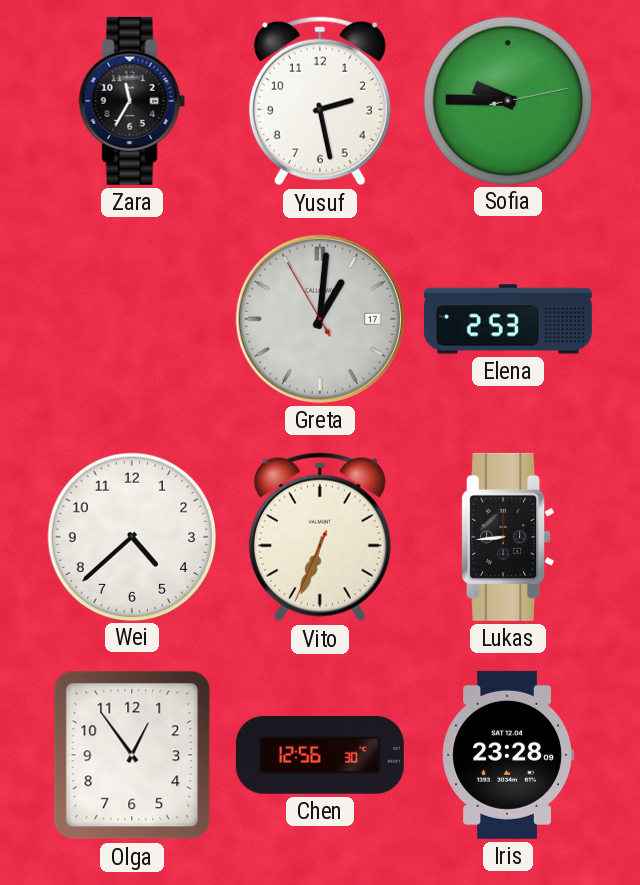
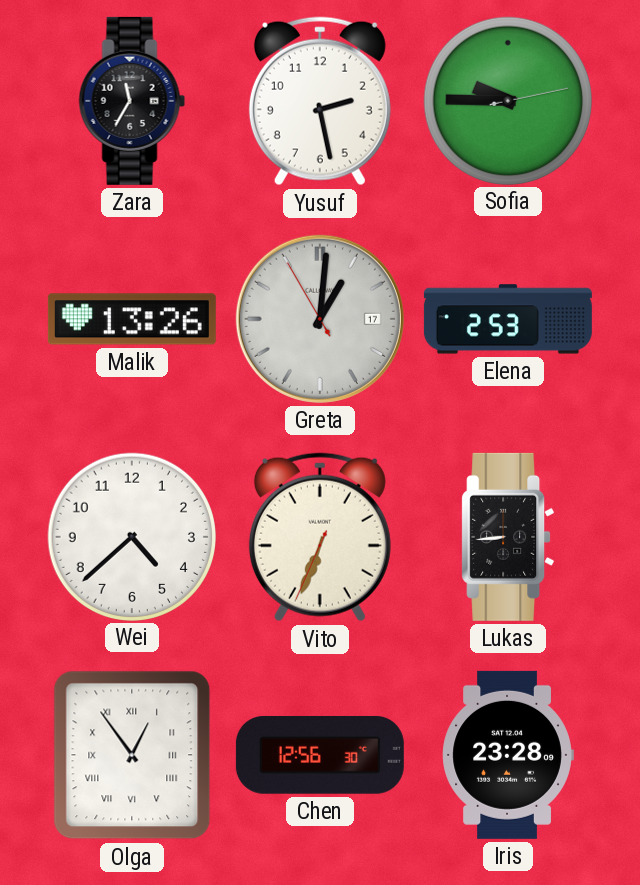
Malik: none -> 13:26
Olga numerals: Arabic -> Roman
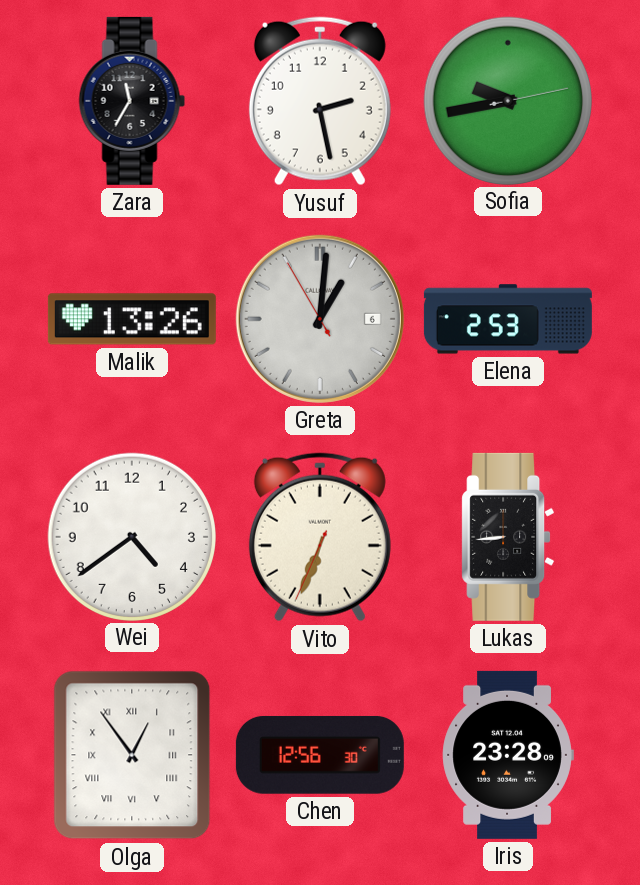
Sofia: 9:45 -> 9:43
Greta date: 17 -> 6
Wei: 4:38 -> 4:39
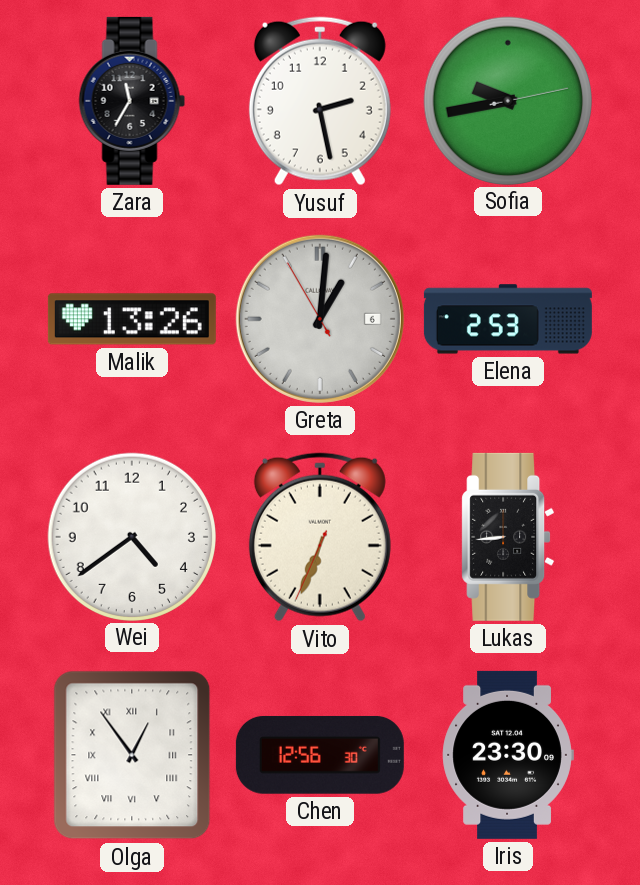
Iris: 23:28 -> 23:30
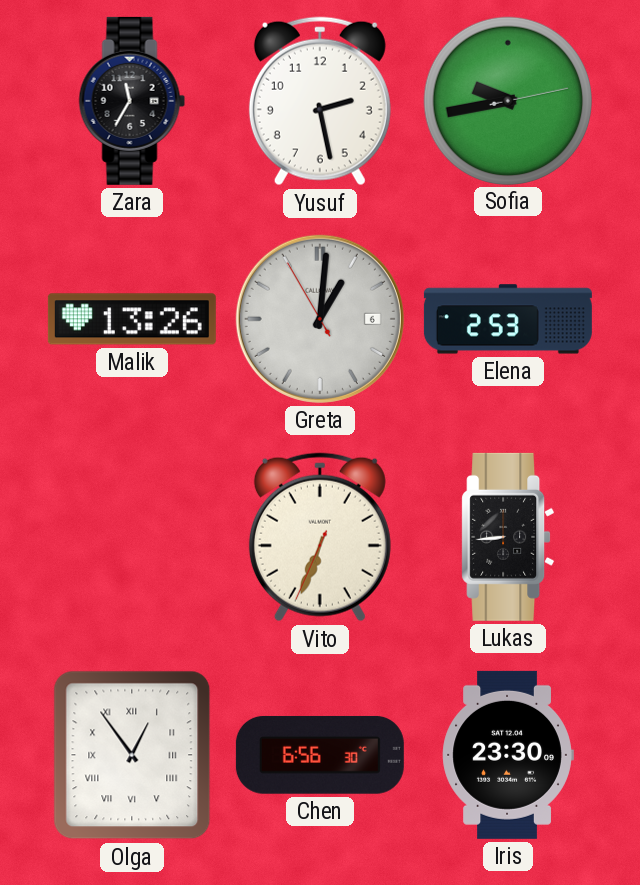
Wei: 4:39 -> none
Chen: 12:56 -> 6:56
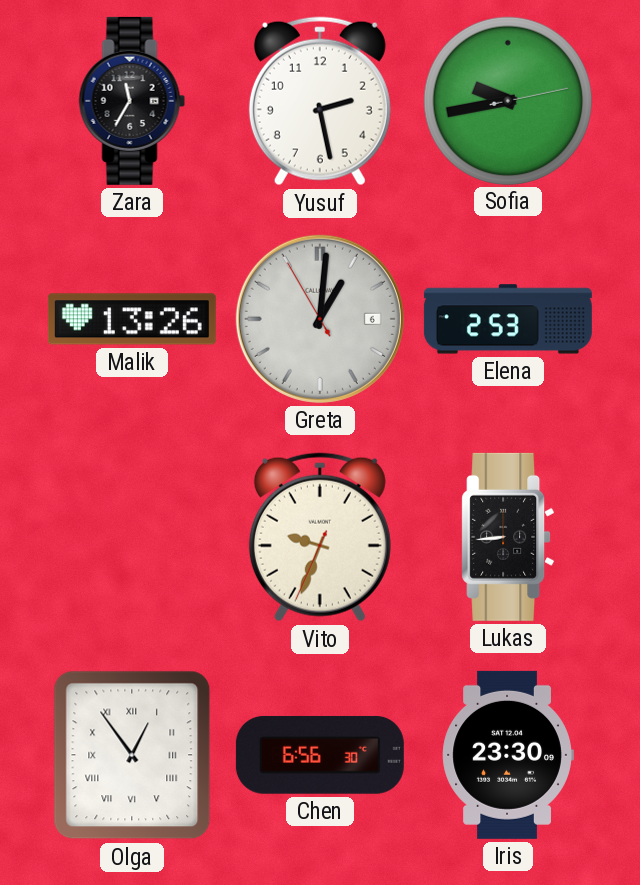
Vito: 6:33 -> 9:33
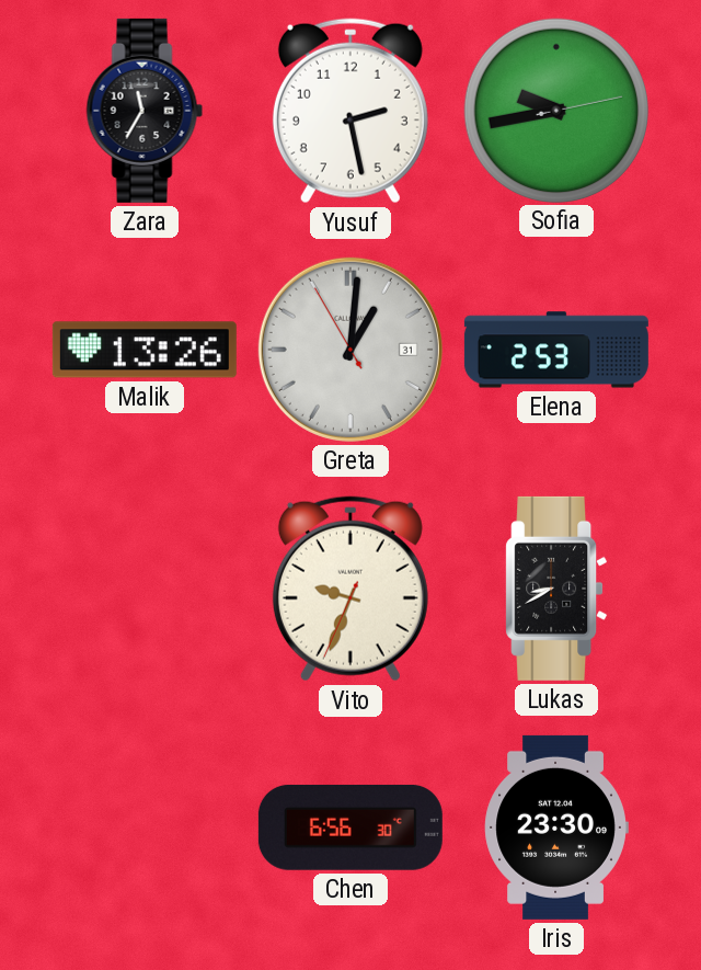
Greta date: 6 -> 31
Lukas: 8:44 -> 8:40
Olga: 12:54 -> none
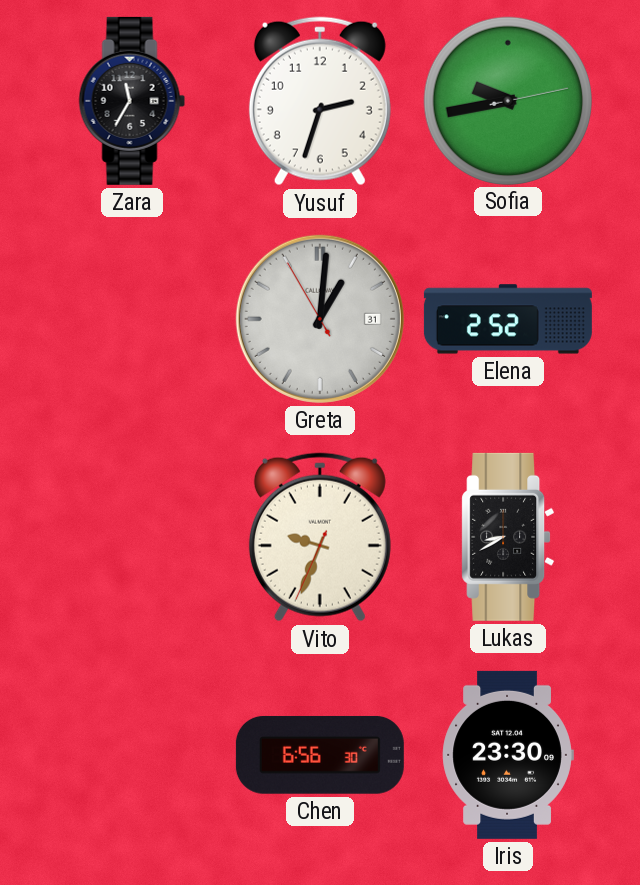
Yusuf: 2:28 -> 2:33
Malik: 13:26 -> none
Elena: 2:53 -> 2:52
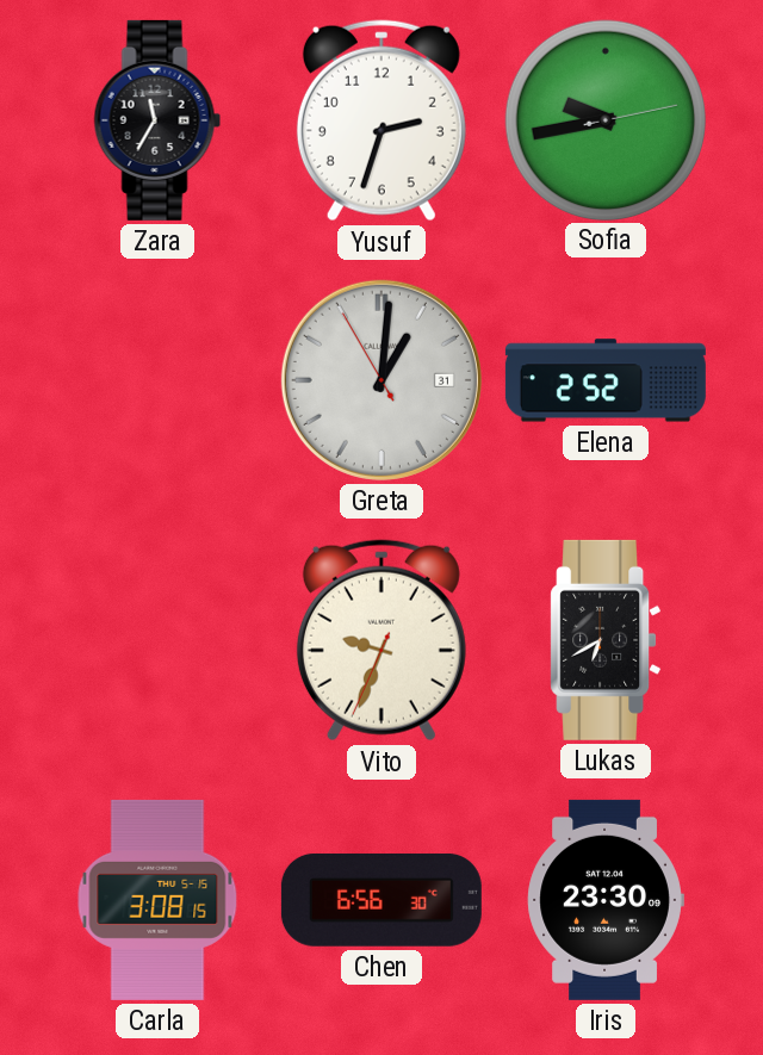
Lukas: 8:40 -> 6:40
Carla: none -> 3:08
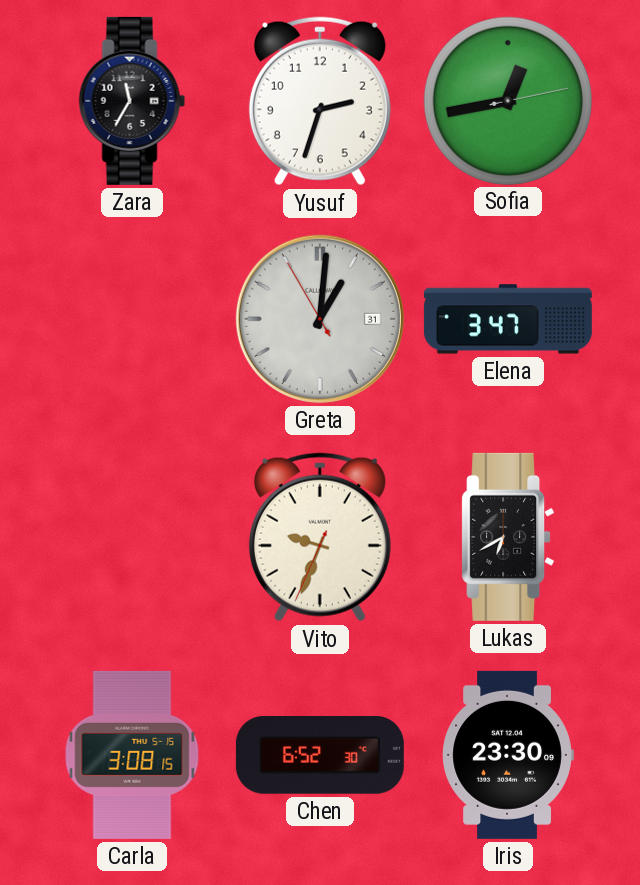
Sofia: 9:43 -> 12:43
Elena: 2:52 -> 3:47
Chen: 6:56 -> 6:52
